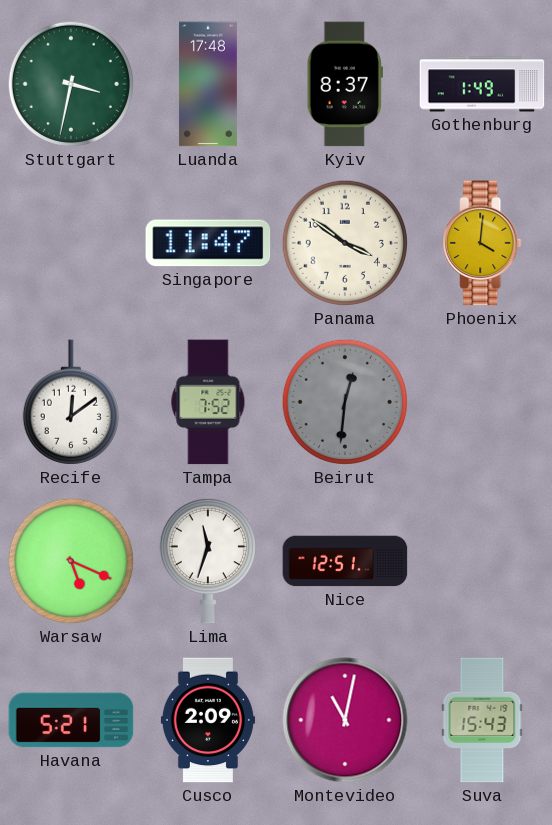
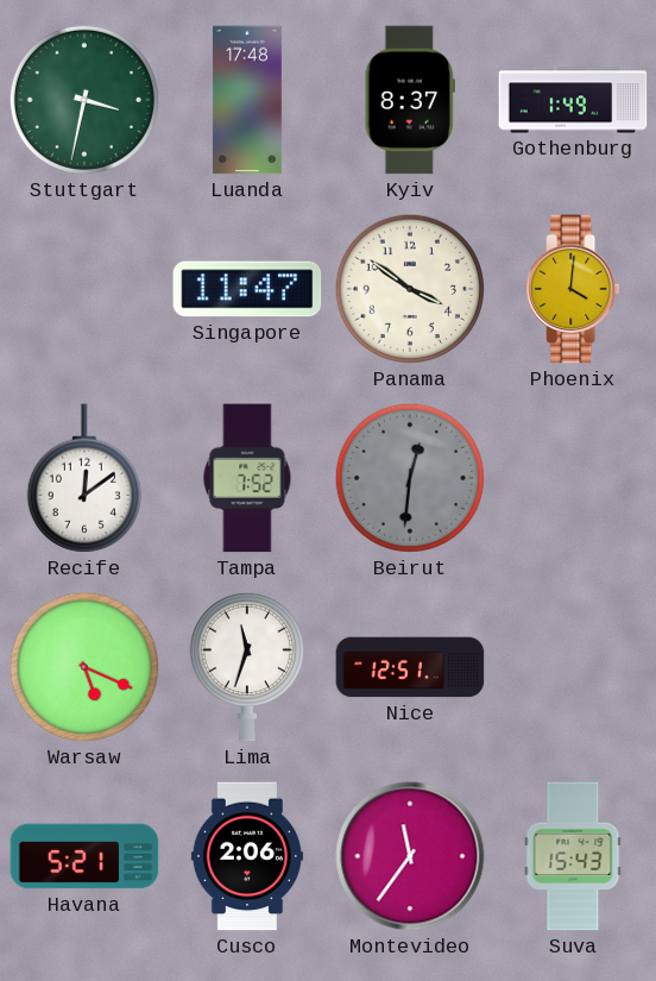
Cusco: 2:09 -> 2:06
Montevideo: 11:02 -> 11:36
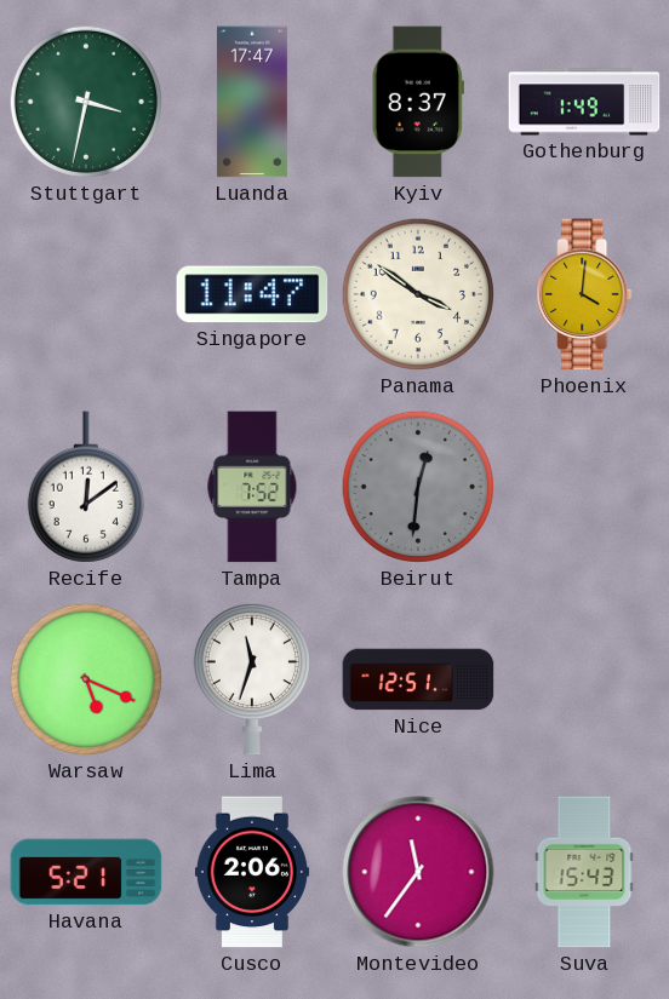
Luanda: 17:48 -> 17:47
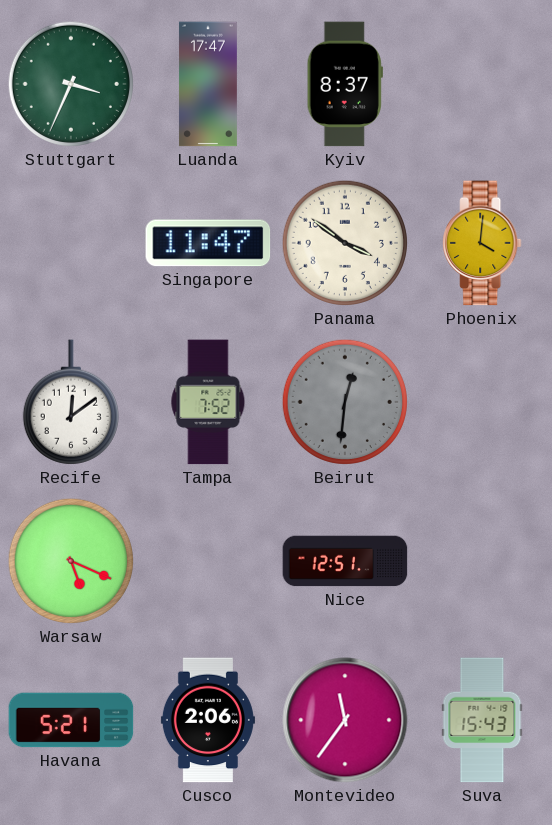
Stuttgart: 3:32 -> 3:34
Gothenburg: 1:49 -> none
Lima: 11:33 -> none
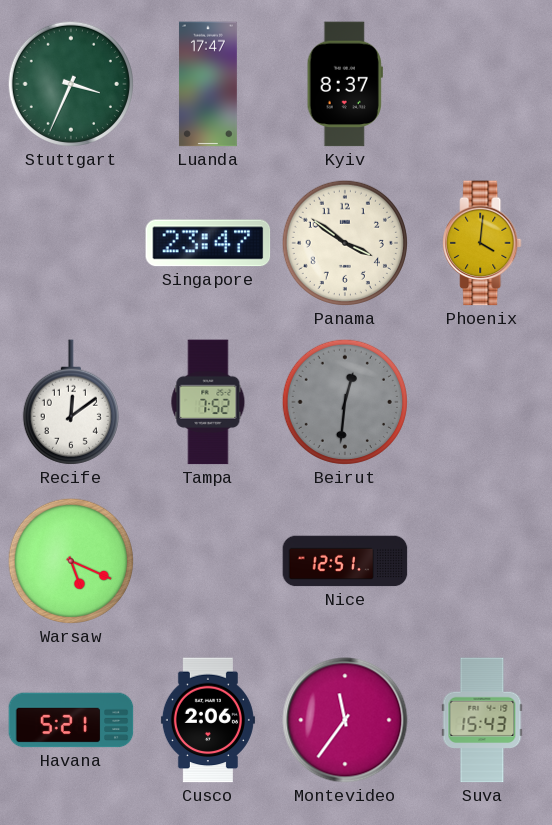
Singapore: 11:47 -> 23:47
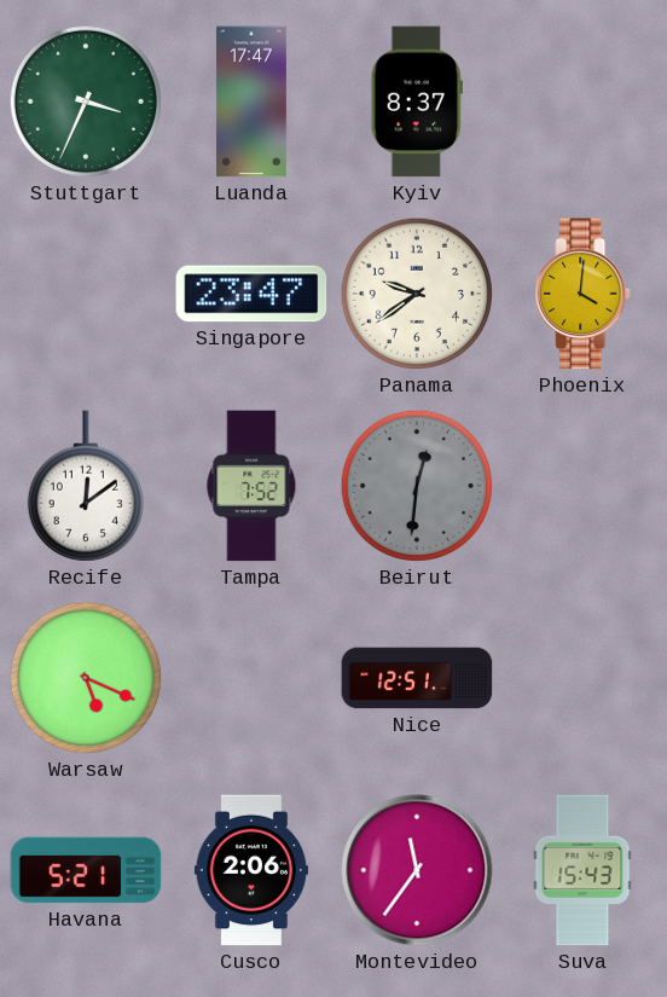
Panama: 3:51 -> 9:39
